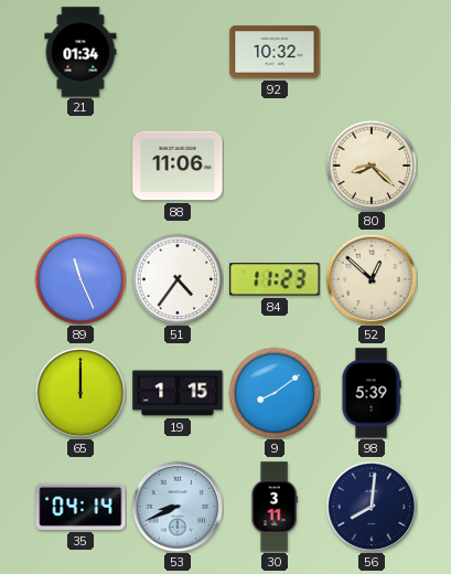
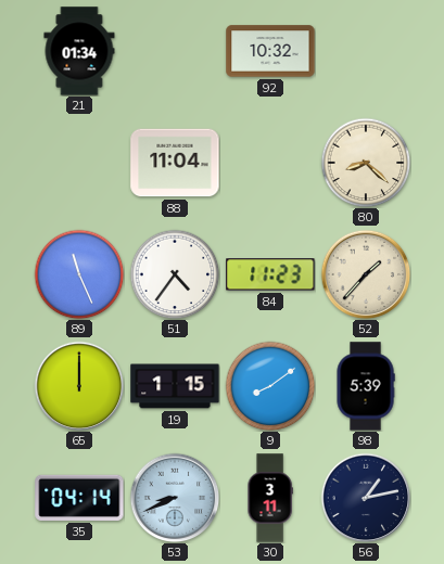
88: 11:06 -> 11:04
52: 12:52 -> 1:37
56: 8:01 -> 1:13
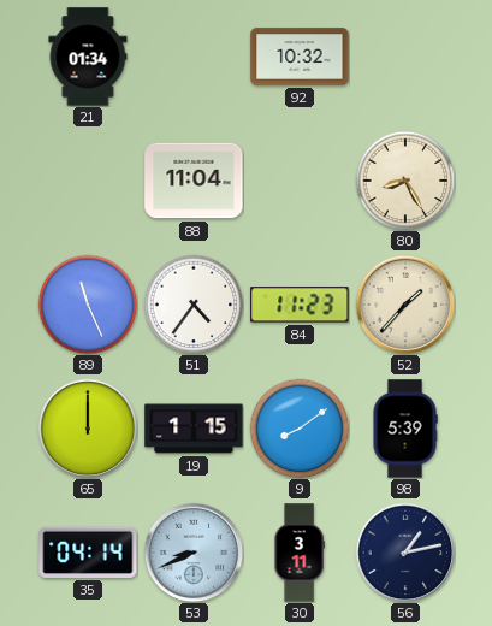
80: 8:22 -> 8:25
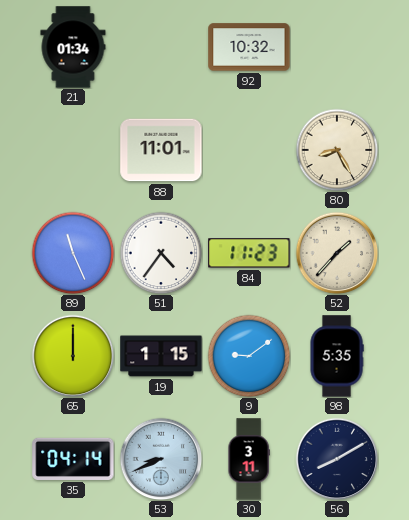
88: 11:04 -> 11:01
9: 8:09 -> 9:09
98: 5:39 -> 5:35
56: 1:13 -> 8:10
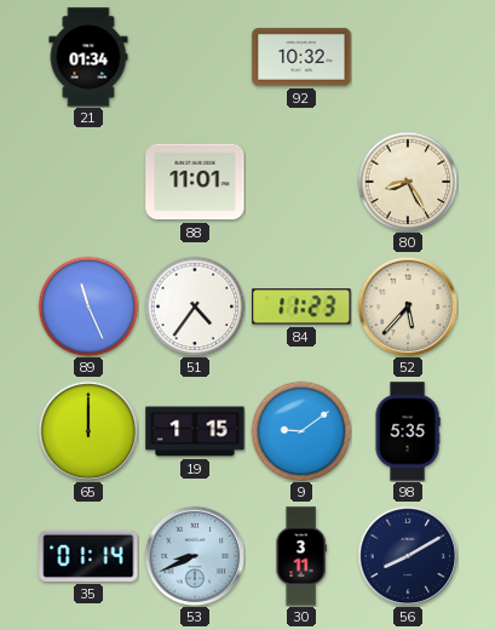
52: 1:37 -> 5:37
35: 04:14 -> 01:14
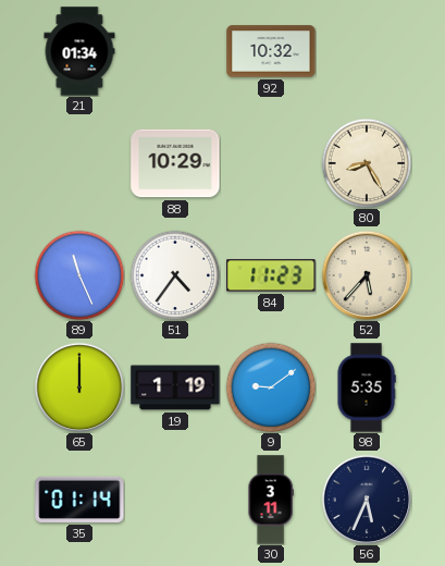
88: 11:01 -> 10:29
19: 1:15 -> 1:19
53: 8:41 -> none
56: 8:10 -> 5:34
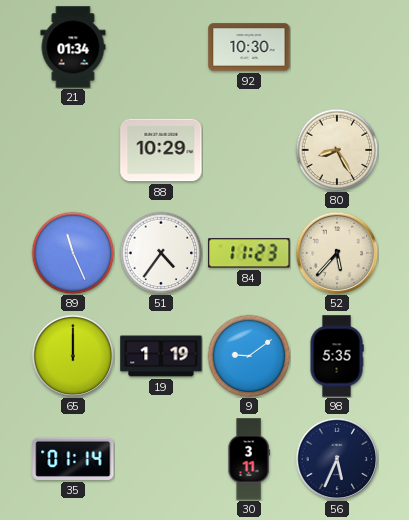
92: 10:32 -> 10:30
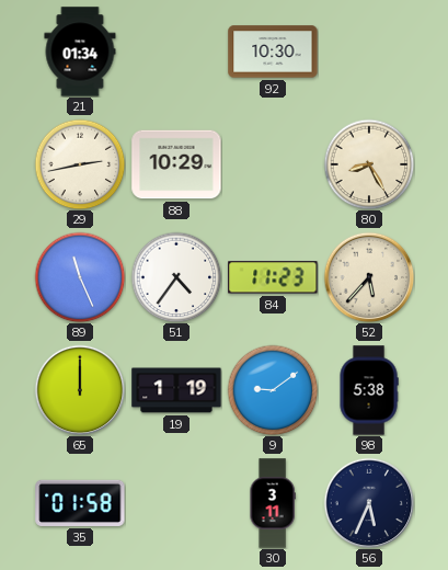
29: none -> 2:43
98: 5:35 -> 5:38
35: 01:14 -> 01:58
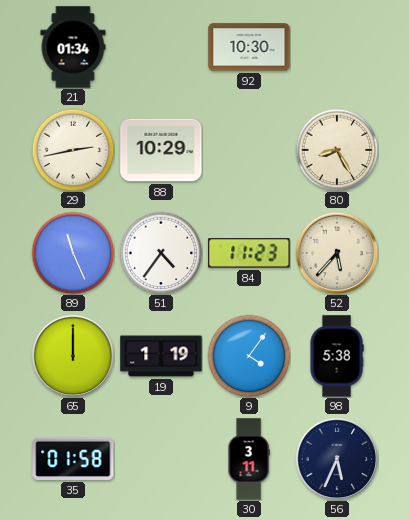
9: 9:09 -> 4:06
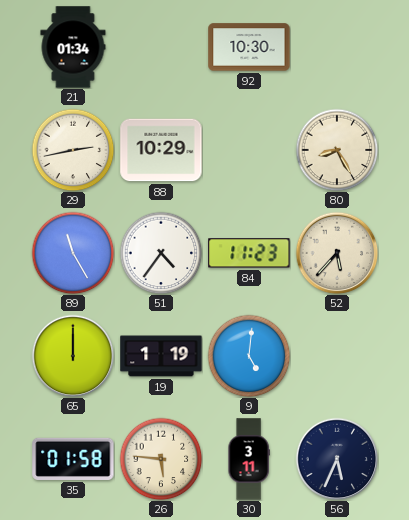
89: 11:26 -> 11:25
9: 4:06 -> 5:01
98: 5:38 -> none
26: none -> 5:46
